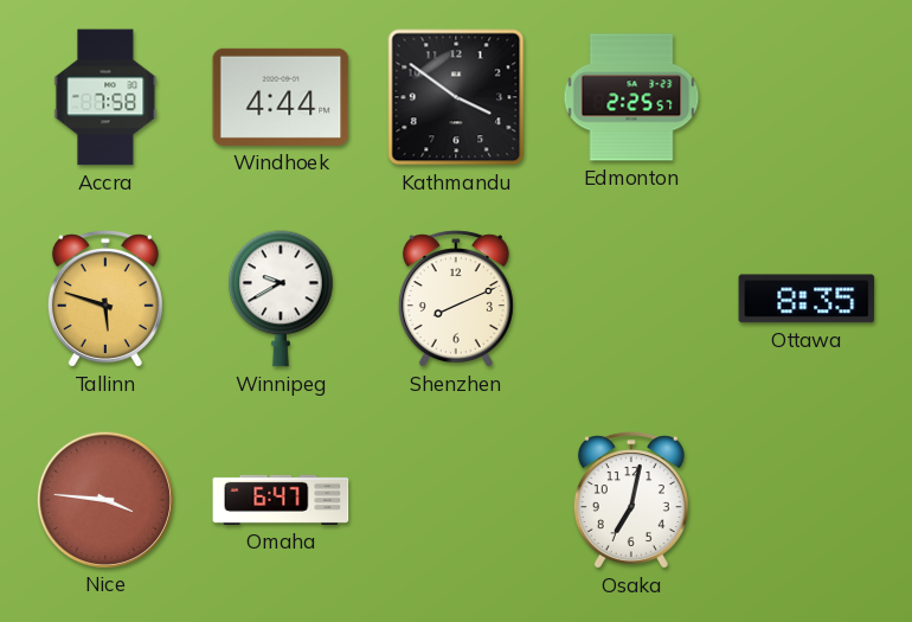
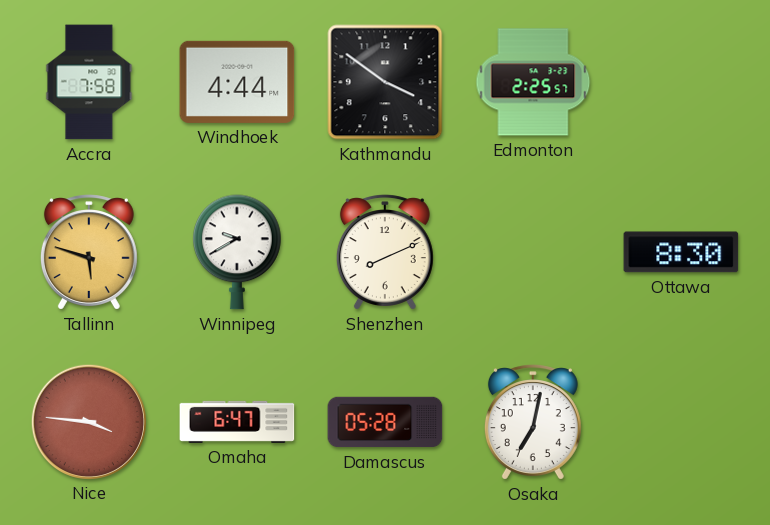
Ottawa: 8:35 -> 8:30
Damascus: none -> 05:28
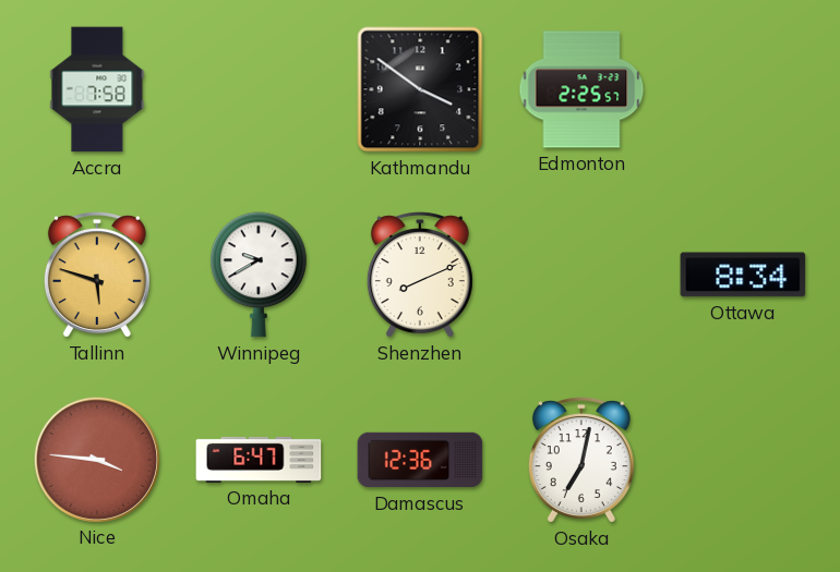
Windhoek: 4:44 -> none
Ottawa: 8:30 -> 8:34
Damascus: 05:28 -> 12:36
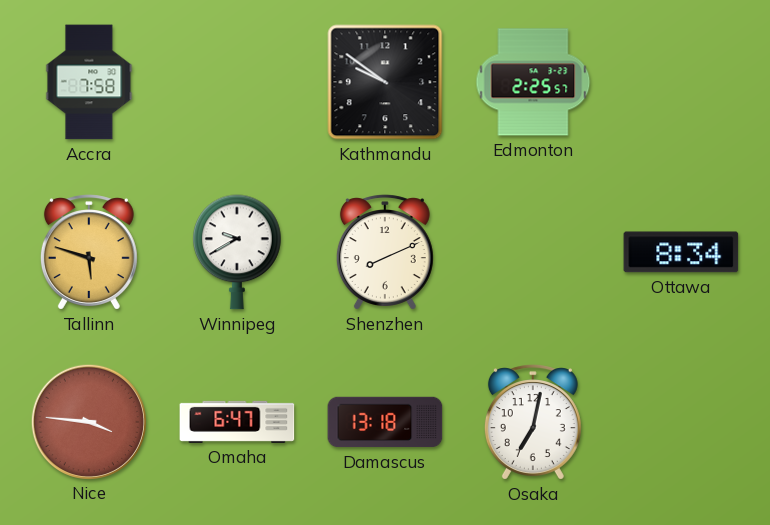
Kathmandu: 3:51 -> 9:51
Damascus: 12:36 -> 13:18
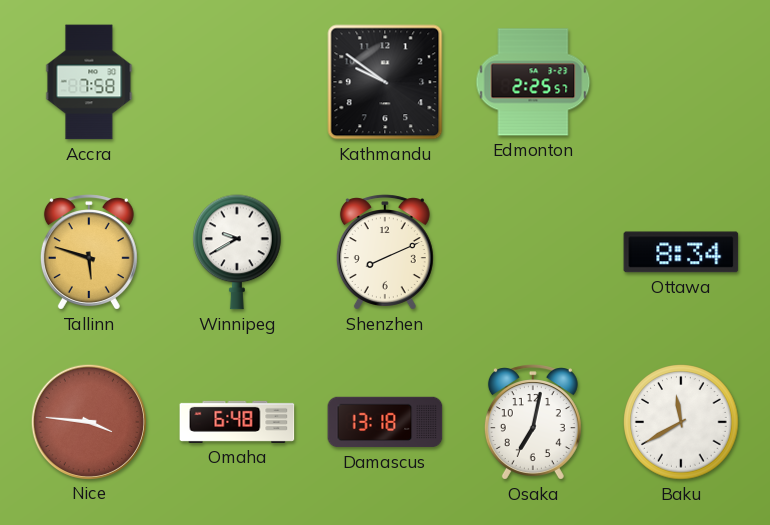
Omaha: 6:47 -> 6:48
Baku: none -> 11:40
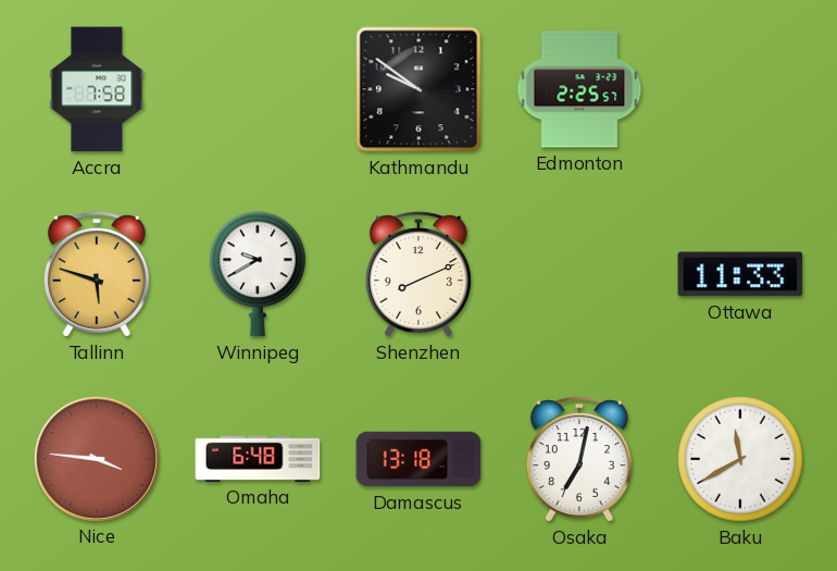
Ottawa: 8:34 -> 11:33
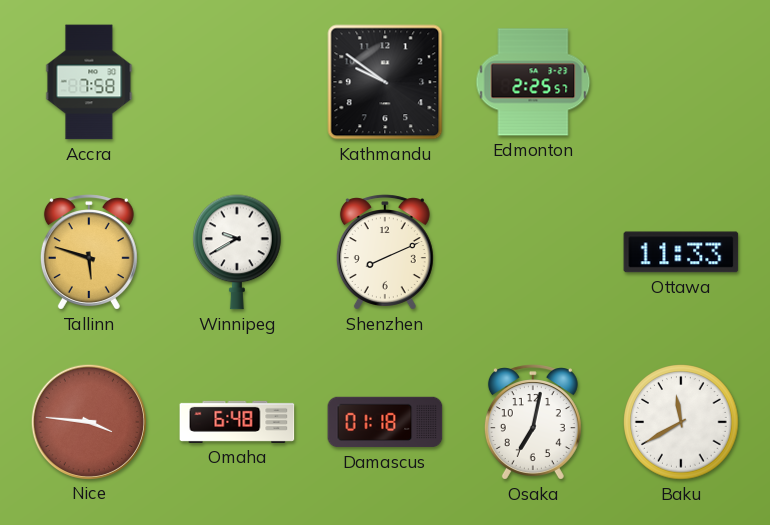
Damascus: 13:18 -> 01:18
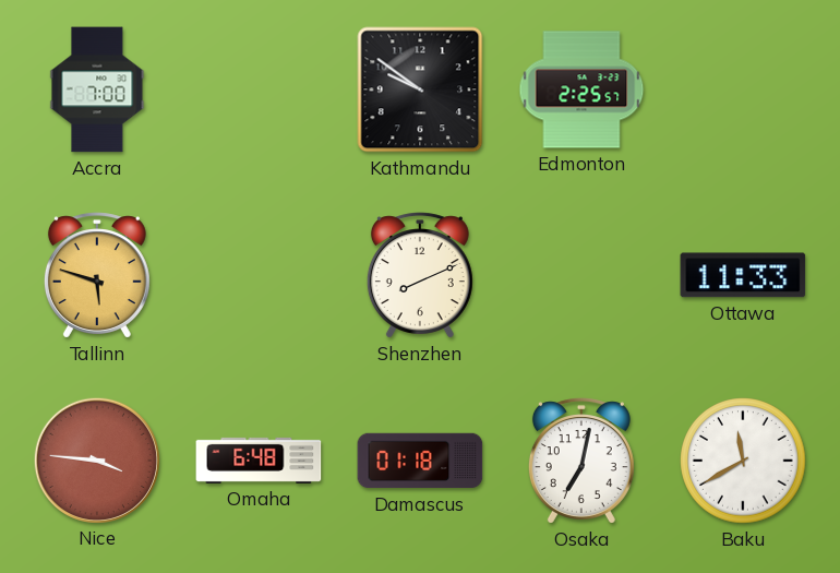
Accra: 7:58 -> 7:00
Winnipeg: 9:40 -> none
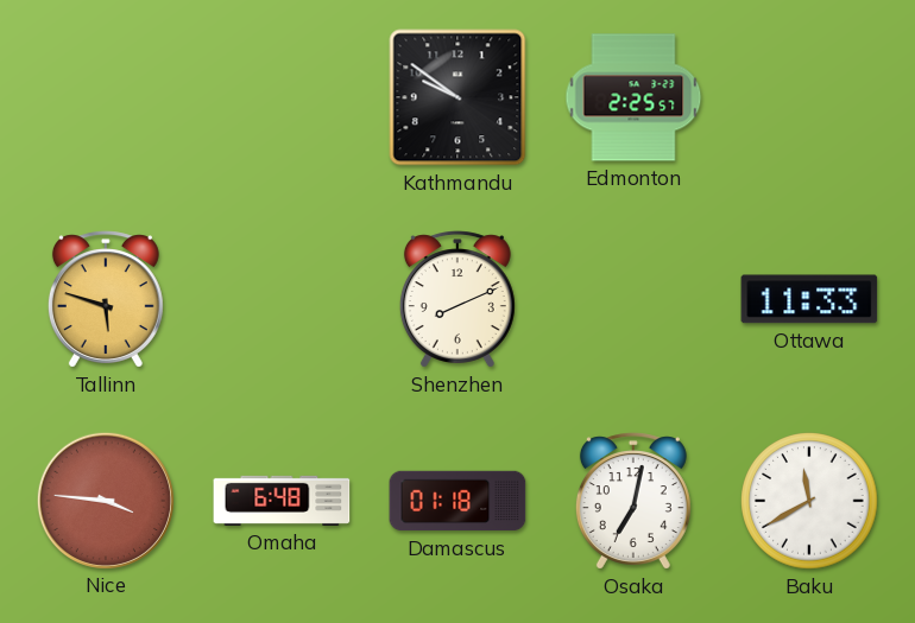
Accra: 7:00 -> none
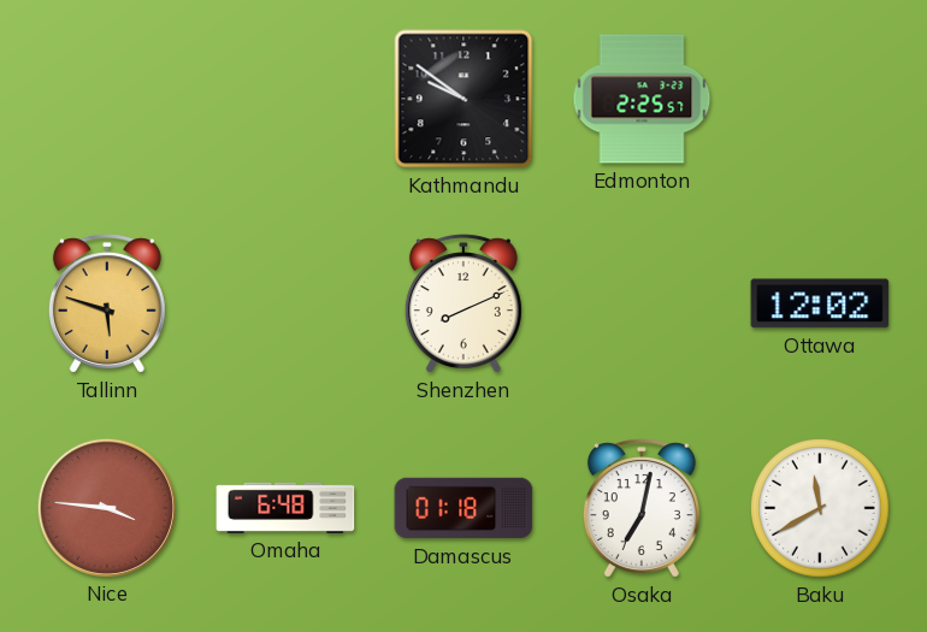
Ottawa: 11:33 -> 12:02
